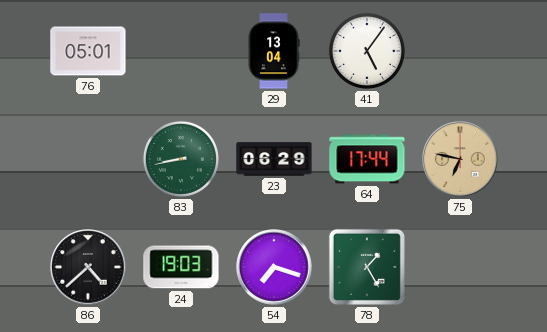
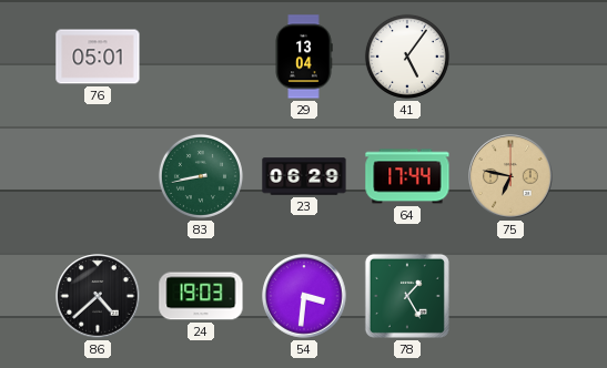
54: 7:18 -> 3:31
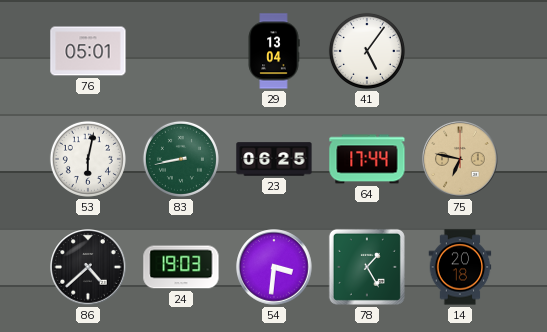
53: none -> 6:02
23: 06:29 -> 06:25
14: none -> 20:18
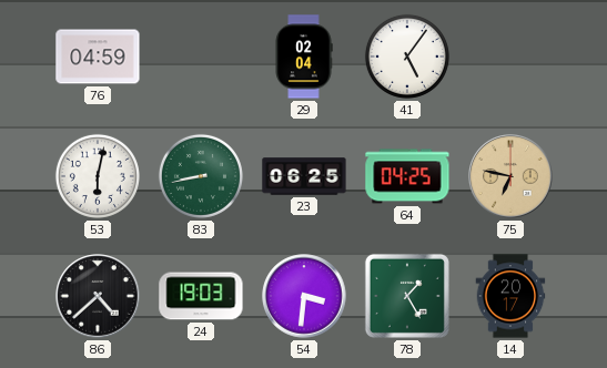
76: 05:01 -> 04:59
29: 13:04 -> 02:04
64: 17:44 -> 04:25
14: 20:18 -> 20:17
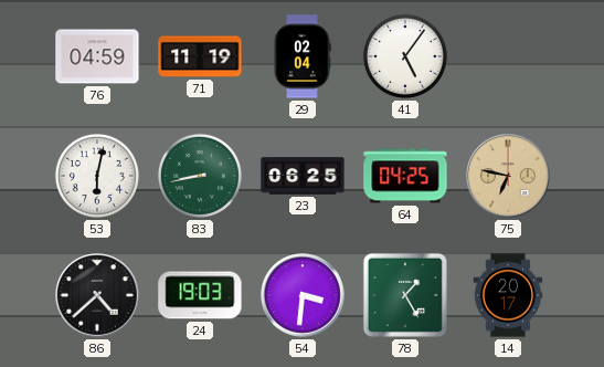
71: none -> 11:19
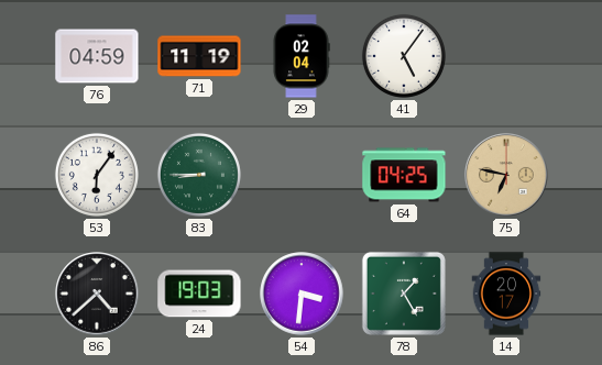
53: 6:02 -> 6:06
83: 8:43 -> 8:45
23: 06:25 -> none
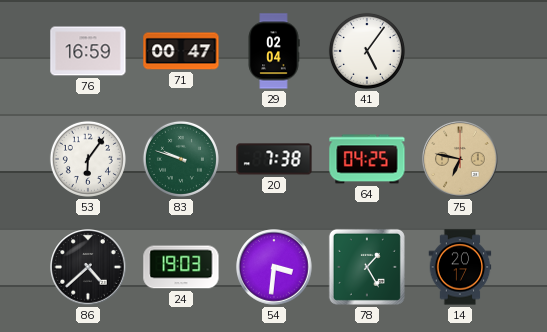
76: 04:59 -> 16:59
71: 11:19 -> 00:47
83: 8:45 -> 9:48
20: none -> 7:38
